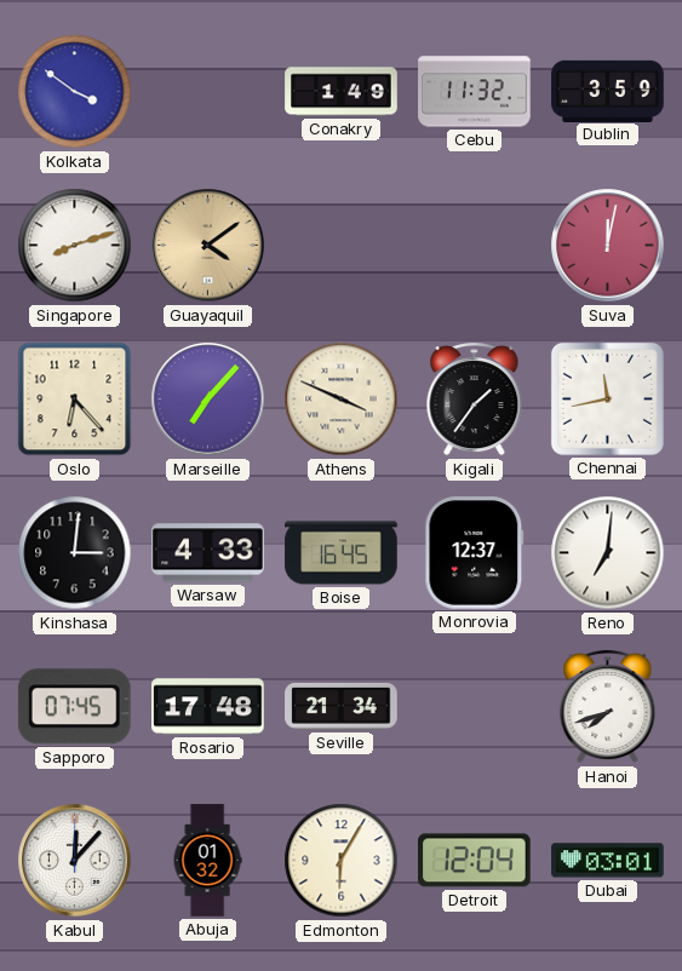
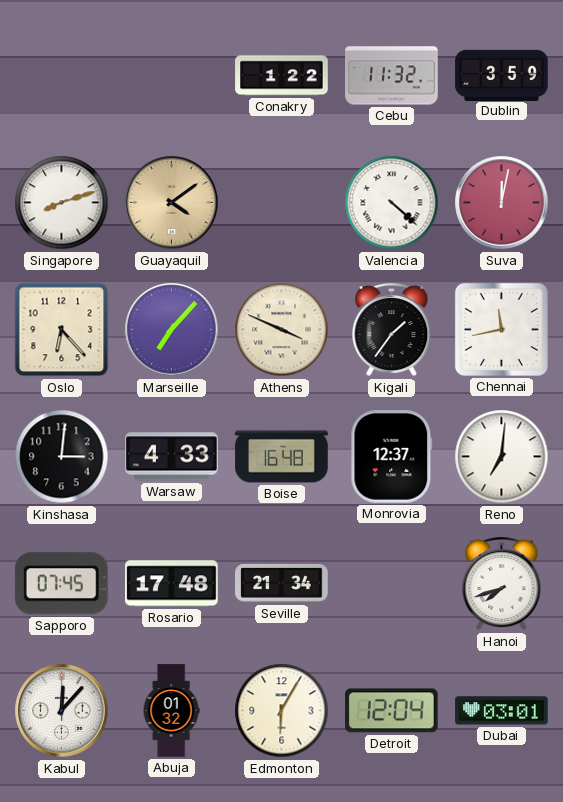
Kolkata: 3:51 -> none
Conakry: 1:49 -> 1:22
Valencia: none -> 4:22
Boise: 16:45 -> 16:48
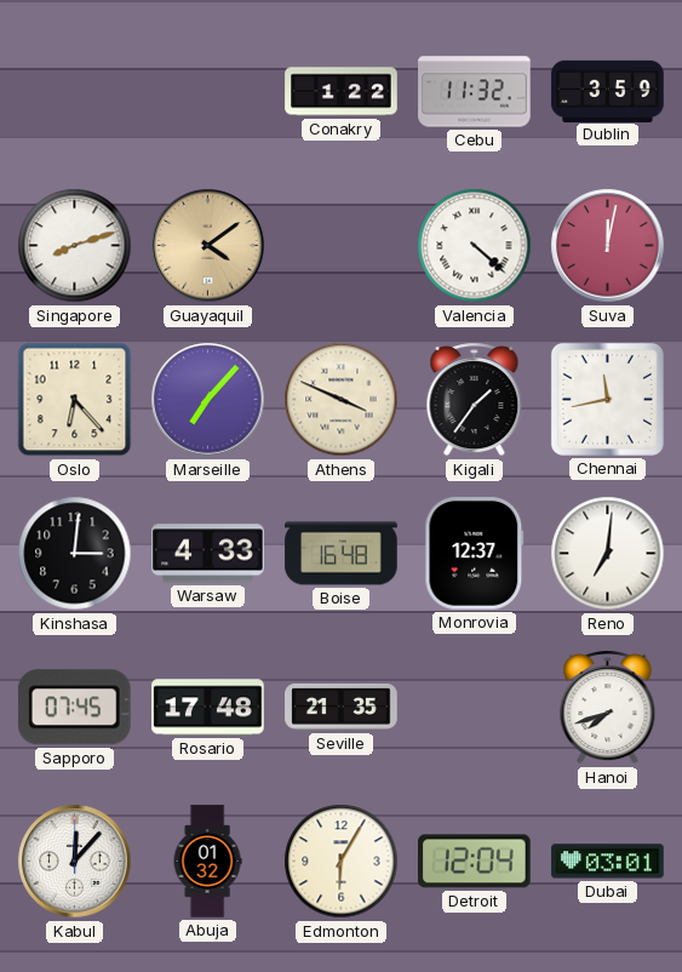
Seville: 21:34 -> 21:35
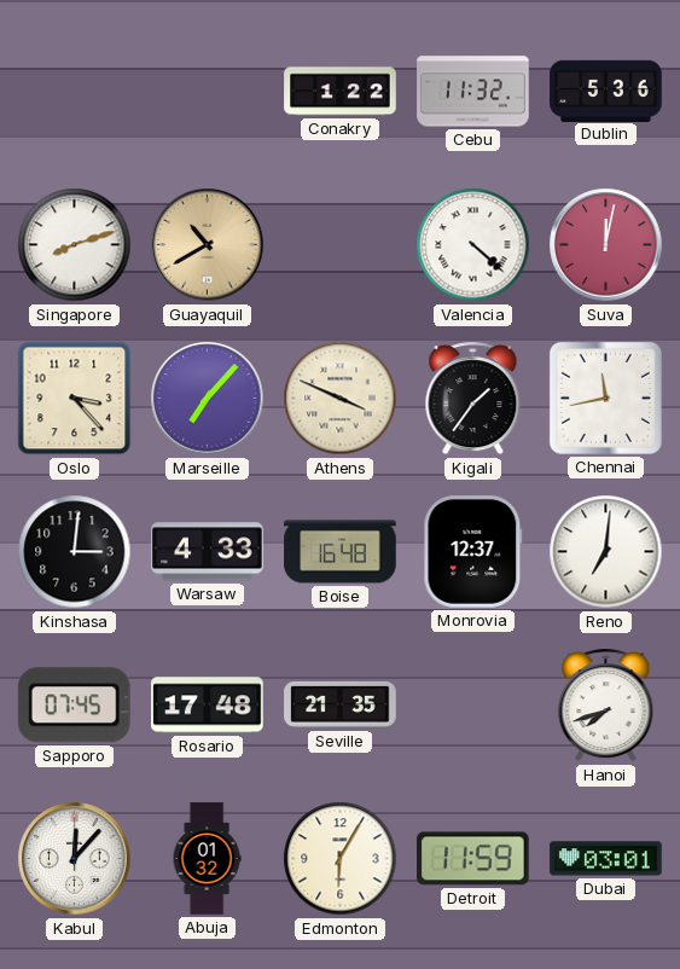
Dublin: 3:59 -> 5:36
Guayaquil: 4:09 -> 10:40
Oslo: 6:23 -> 3:23
Detroit: 12:04 -> 11:59
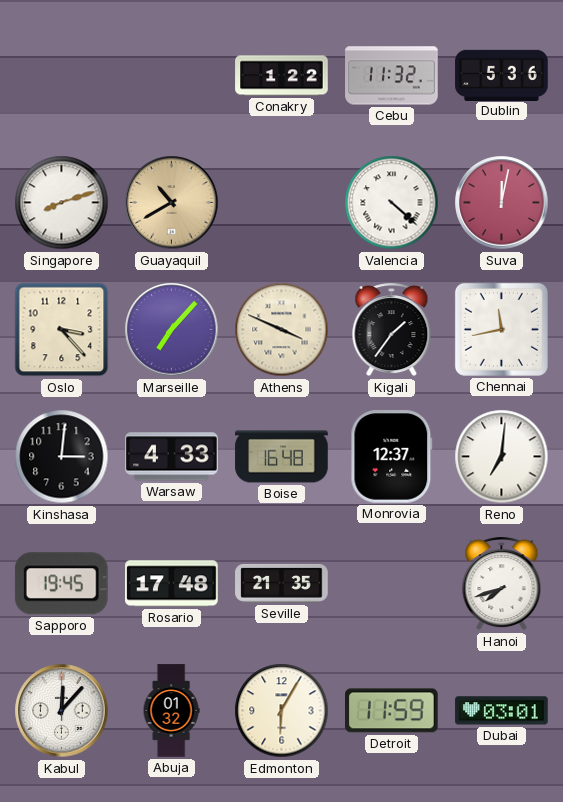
Sapporo: 07:45 -> 19:45
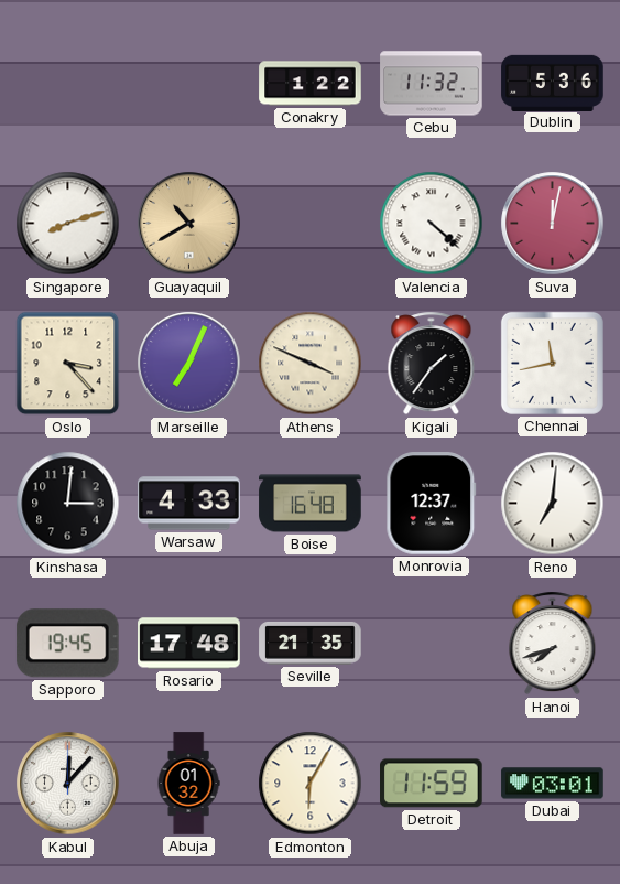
Marseille: 7:07 -> 7:04
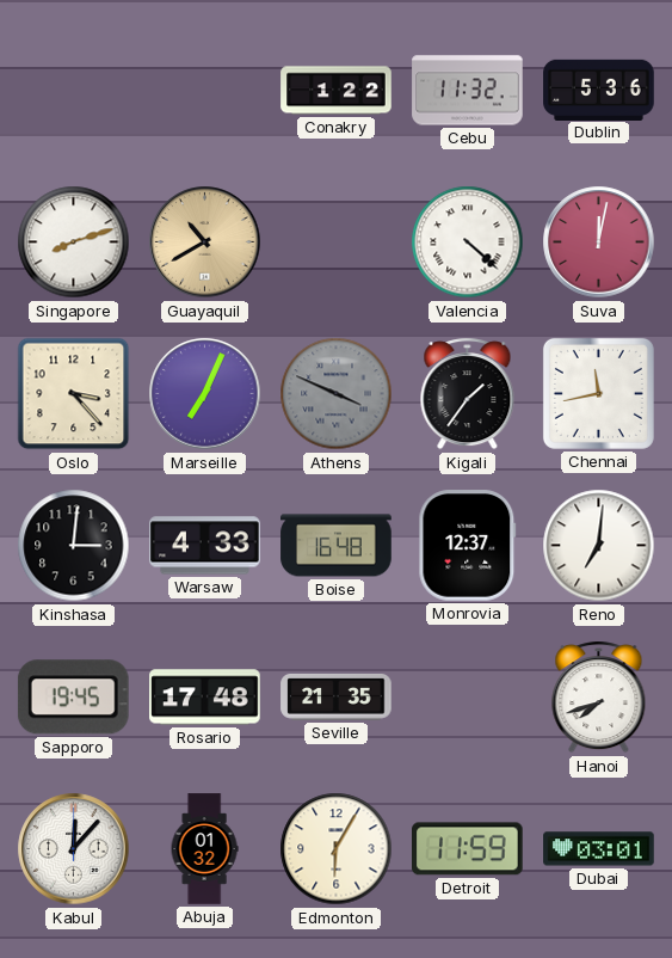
Athens dial: cream -> grey
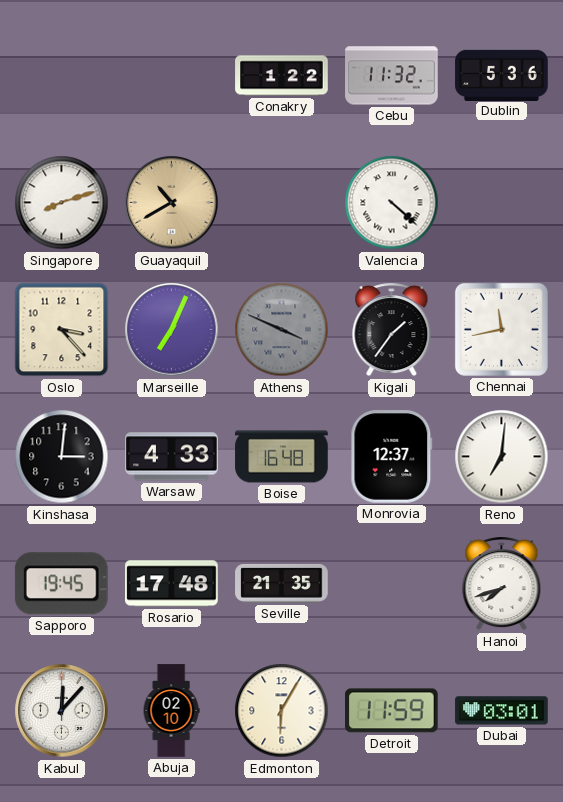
Suva: 12:02 -> none
Abuja: 01:32 -> 02:10
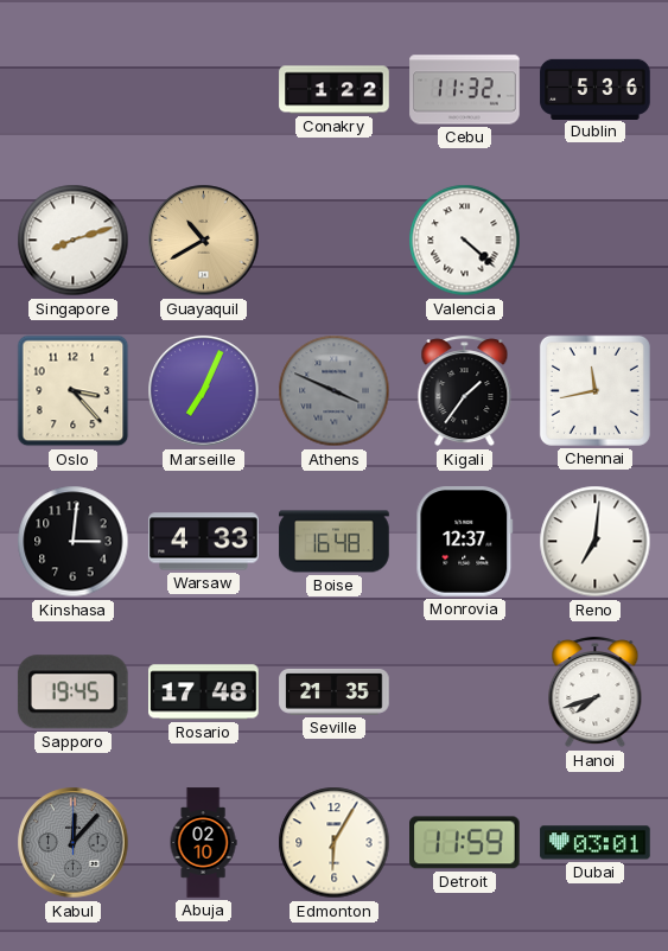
Kabul dial: white -> grey
